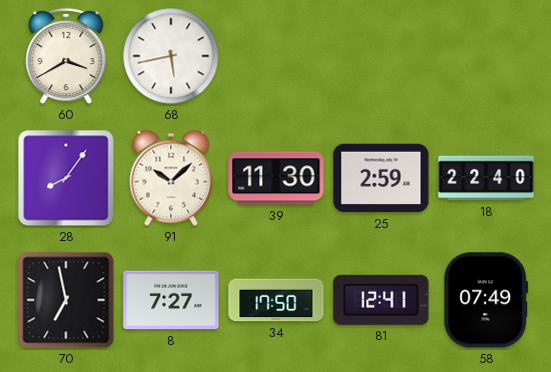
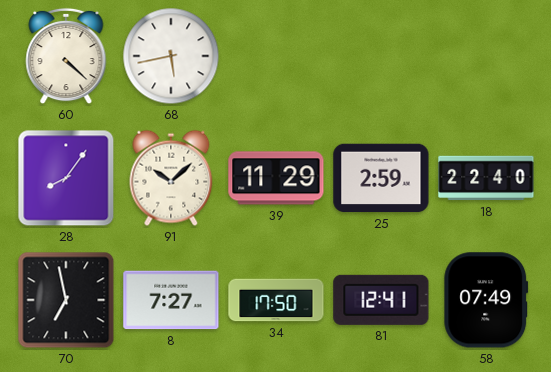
60: 3:40 -> 4:22
39: 11:30 -> 11:29
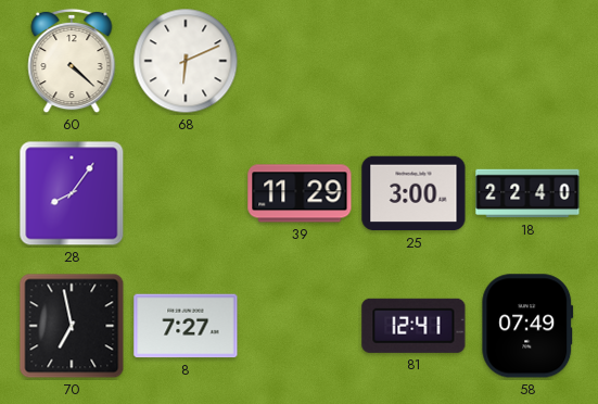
68: 5:43 -> 6:11
91: 10:08 -> none
25: 2:59 -> 3:00
34: 17:50 -> none
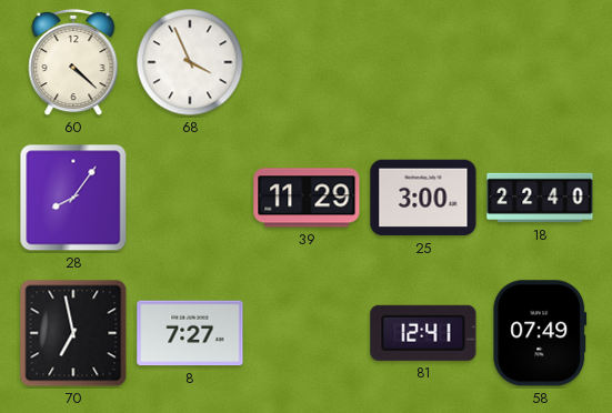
68: 6:11 -> 3:56
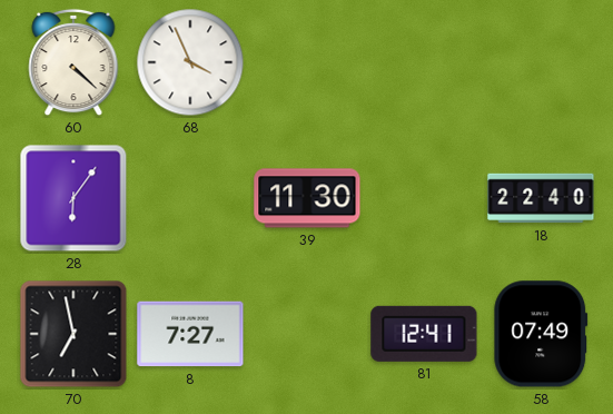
28: 8:06 -> 6:06
39: 11:29 -> 11:30
25: 3:00 -> none
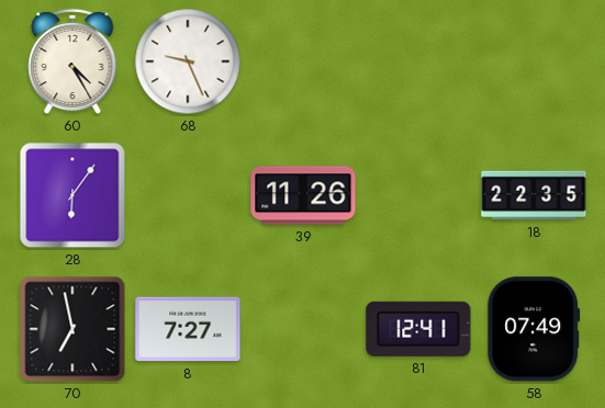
60: 4:22 -> 4:25
68: 3:56 -> 9:26
39: 11:30 -> 11:26
18: 22:40 -> 22:35
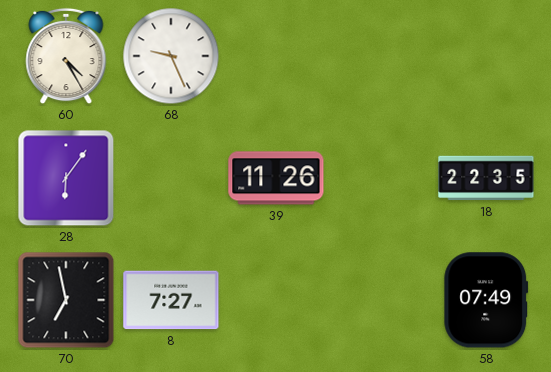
81: 12:41 -> none
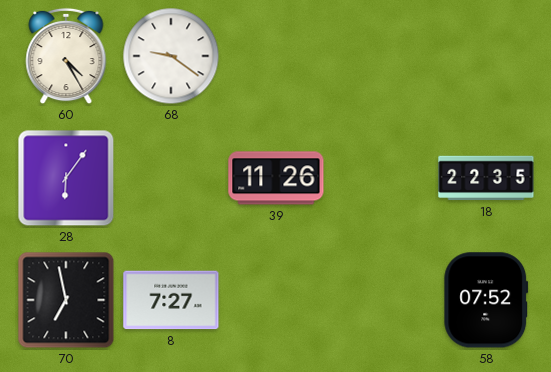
68: 9:26 -> 9:21
58: 07:49 -> 07:52
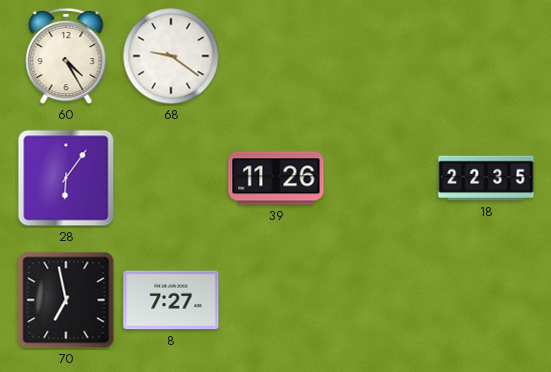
58: 07:52 -> none
